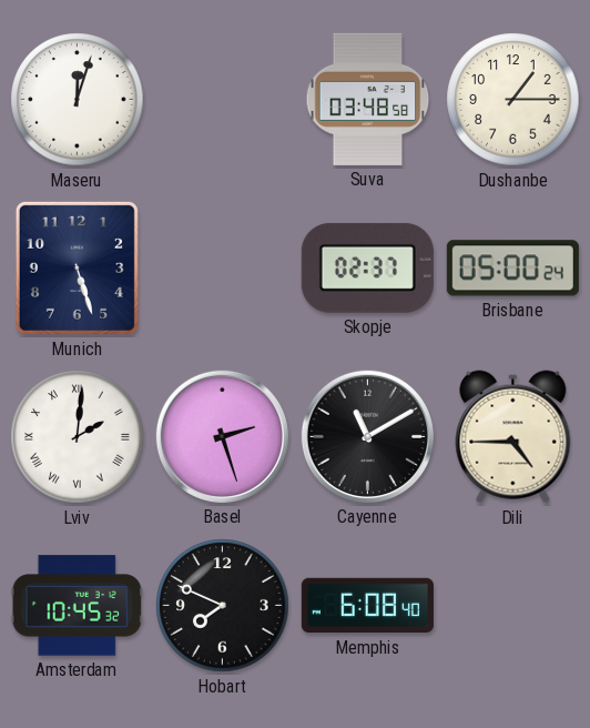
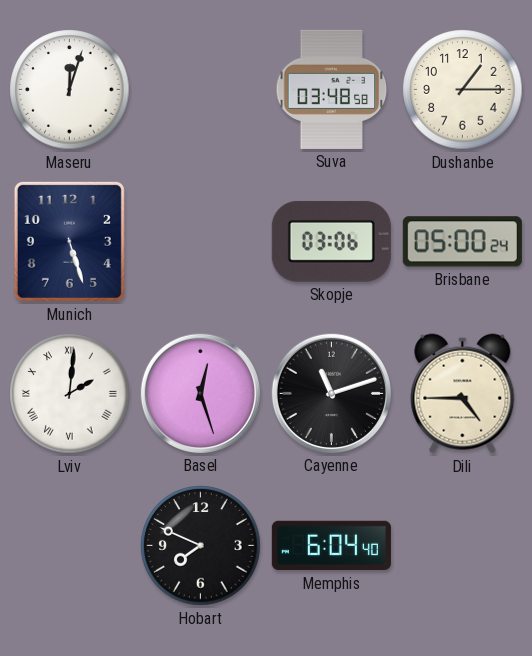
Skopje: 02:37 -> 03:06
Basel: 2:27 -> 12:27
Cayenne: 11:10 -> 11:12
Amsterdam: 10:45 -> none
Memphis: 6:08 -> 6:04
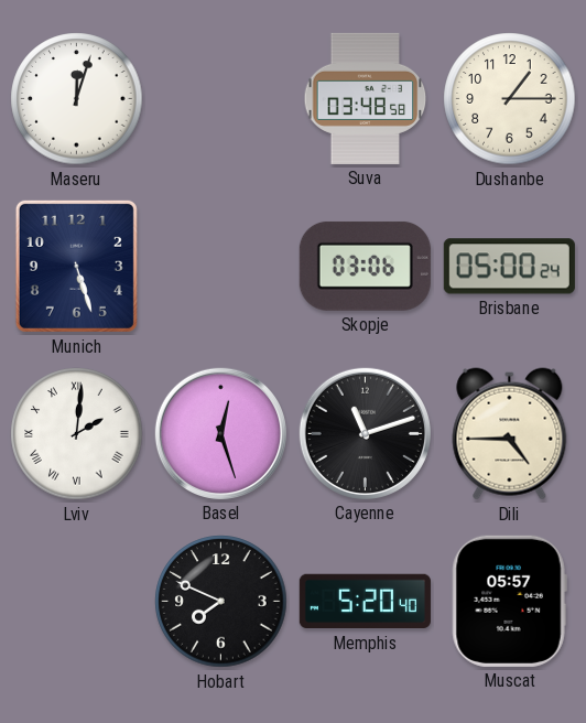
Memphis: 6:04 -> 5:20
Muscat: none -> 05:57
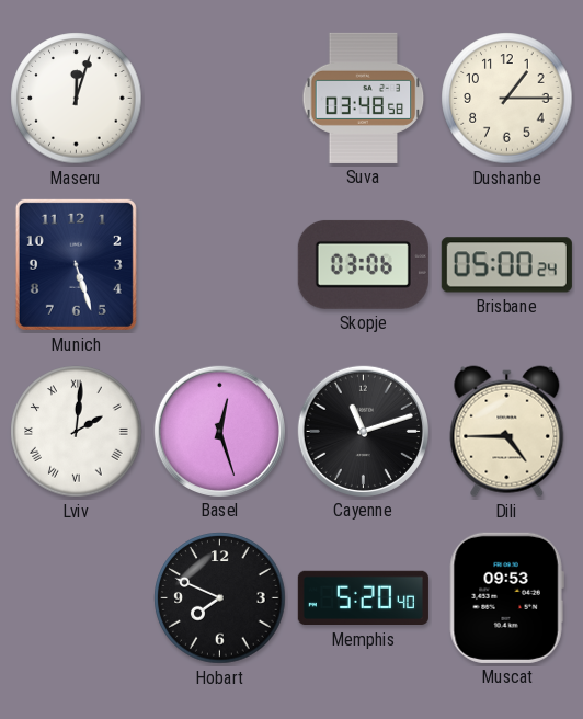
Muscat: 05:57 -> 09:53
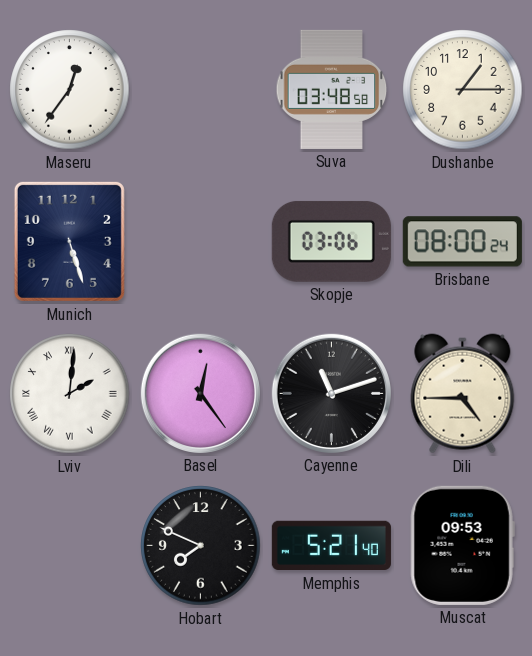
Maseru: 12:03 -> 12:36
Brisbane: 05:00 -> 08:00
Basel: 12:27 -> 12:24
Memphis: 5:20 -> 5:21
